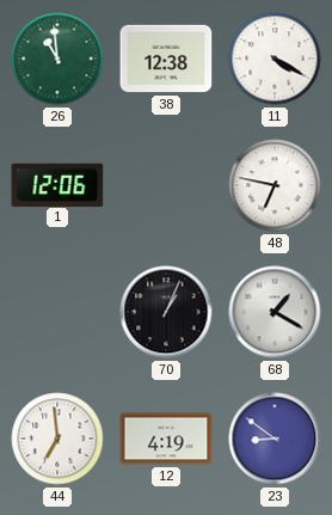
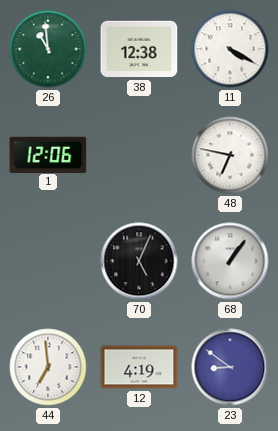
70: 1:04 -> 5:04
68: 1:20 -> 1:06
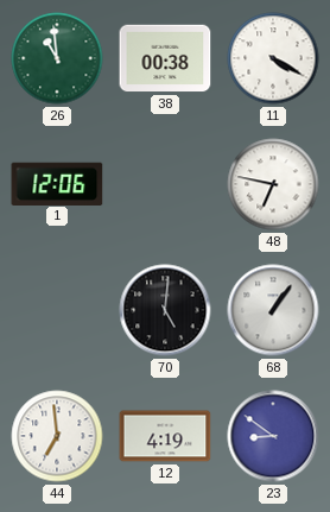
38: 12:38 -> 00:38
70: 5:04 -> 5:01
